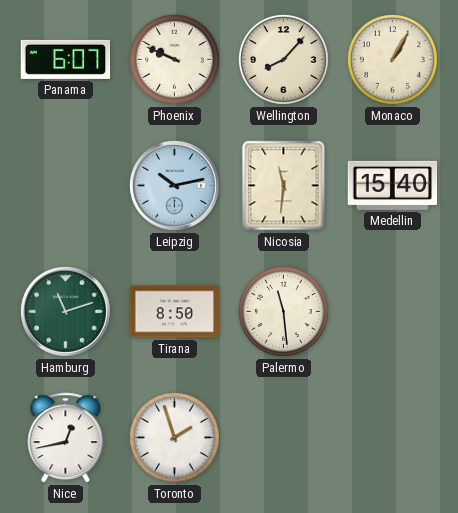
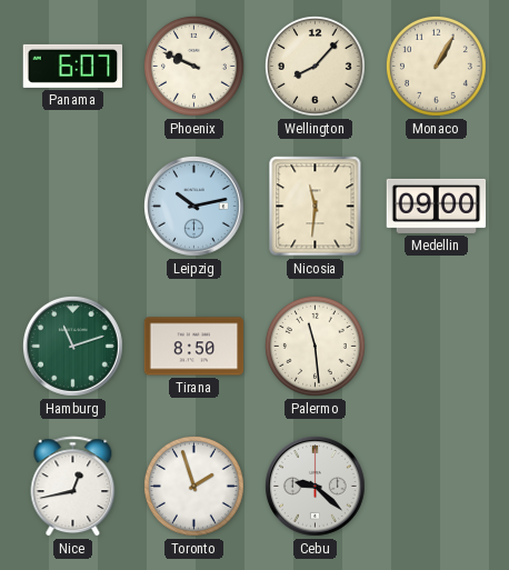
Medellin: 15:40 -> 09:00
Cebu: none -> 9:22
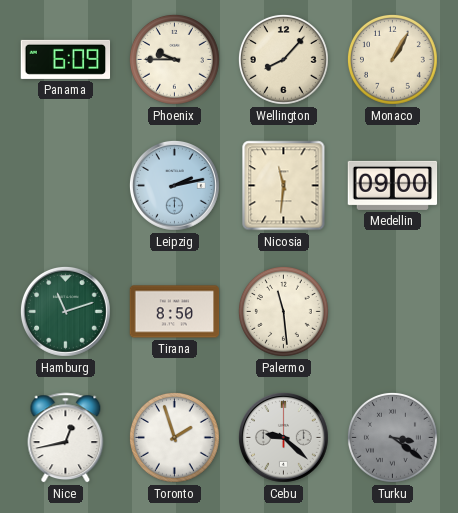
Panama: 6:07 -> 6:09
Phoenix: 9:49 -> 9:45
Leipzig: 10:13 -> 2:13
Turku: none -> 3:21
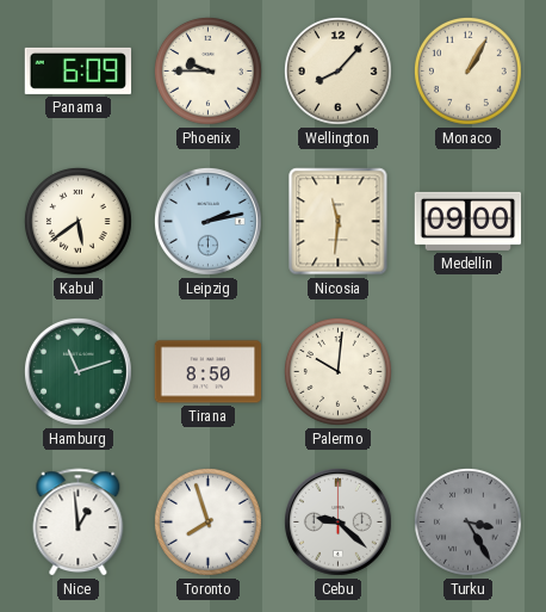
Kabul: none -> 5:39
Palermo: 11:29 -> 10:01
Nice: 12:43 -> 12:59
Toronto: 1:57 -> 7:57
Turku: 3:21 -> 3:25
